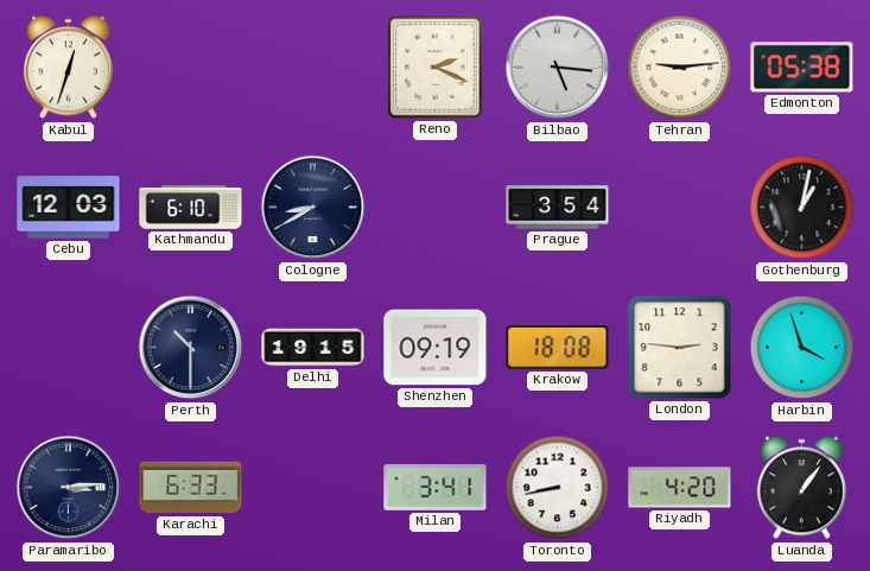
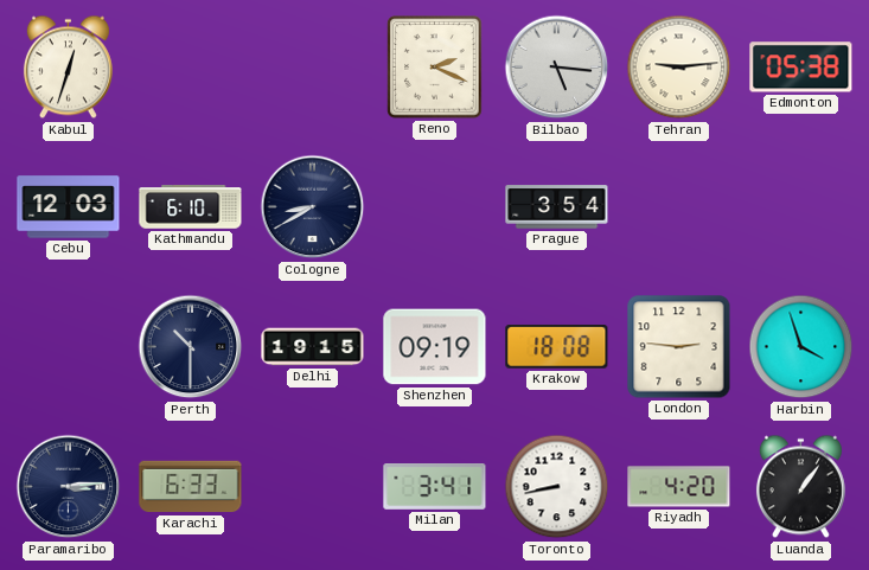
Gothenburg: 1:02 -> none
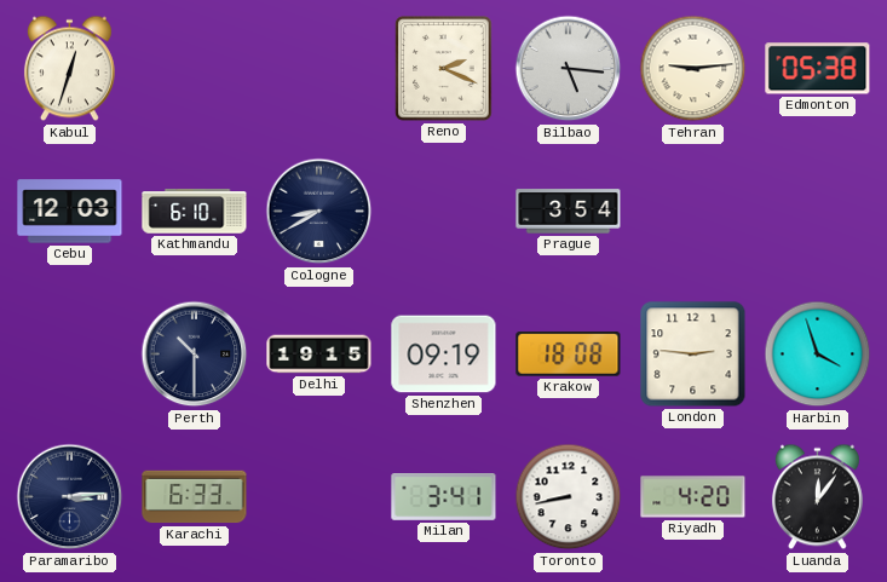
Luanda: 1:06 -> 12:06
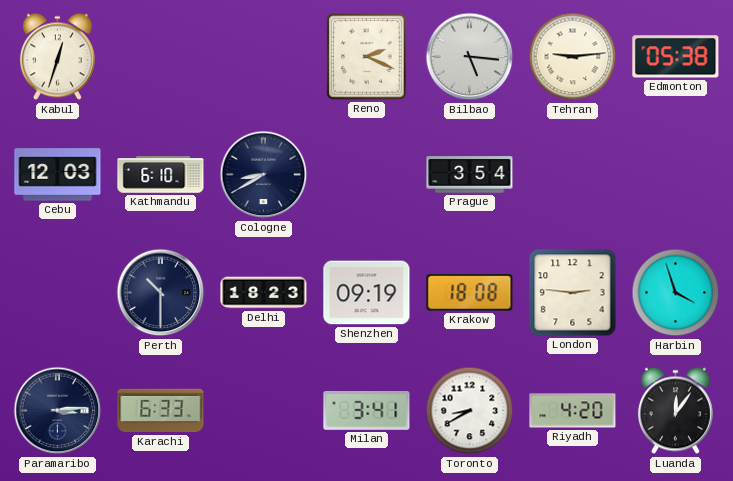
Delhi: 19:15 -> 18:23
Toronto: 8:43 -> 8:40
